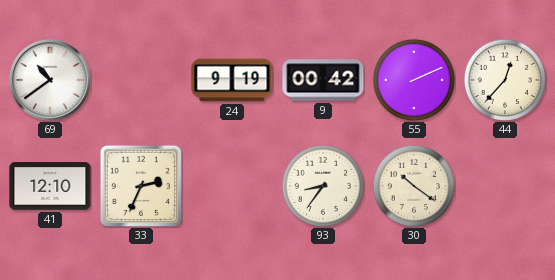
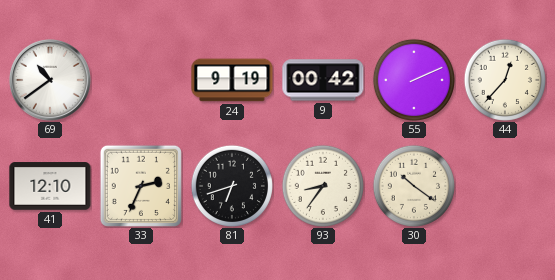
81: none -> 6:42
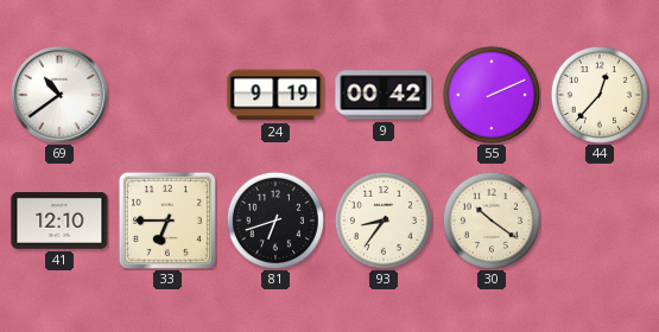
33: 2:34 -> 6:45
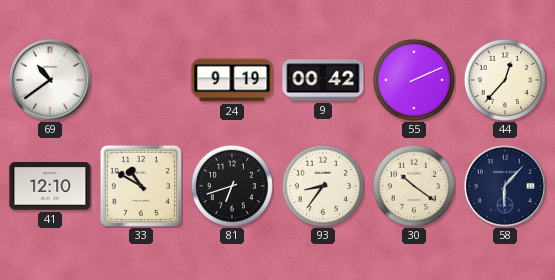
33: 6:45 -> 10:50
58: none -> 6:07
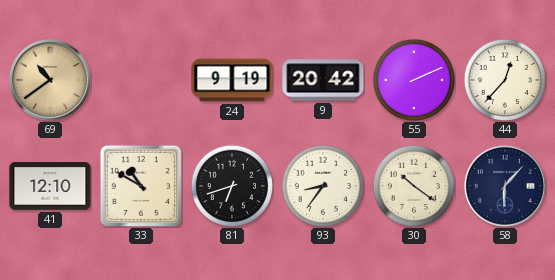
69 dial: white -> champagne
9: 00:42 -> 20:42
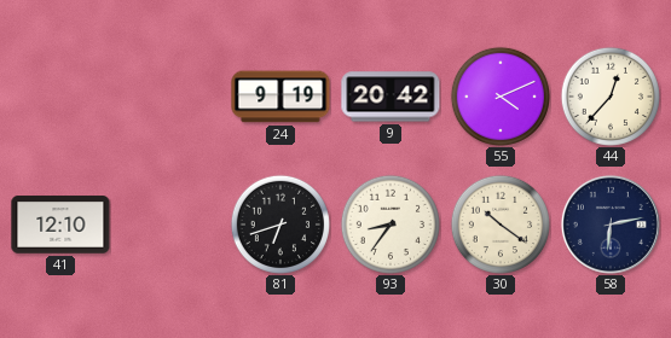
69: 10:39 -> none
55: 2:11 -> 4:11
33: 10:50 -> none
58: 6:07 -> 6:13
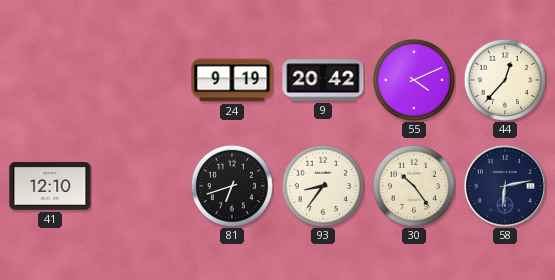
30: 10:21 -> 10:24
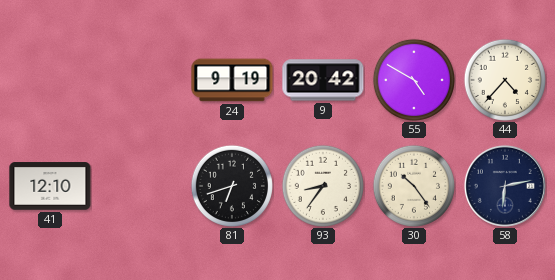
55: 4:11 -> 4:50
44: 12:37 -> 4:37
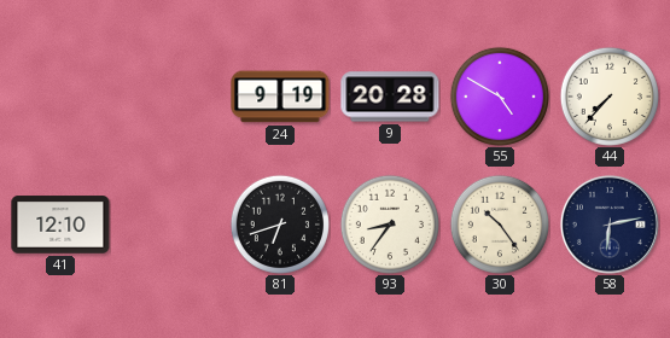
9: 20:42 -> 20:28
44: 4:37 -> 7:37
